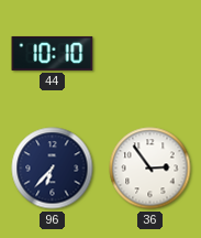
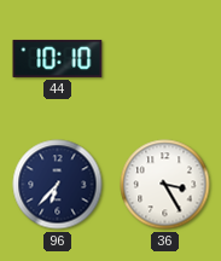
36: 2:54 -> 3:25
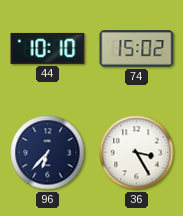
74: none -> 15:02
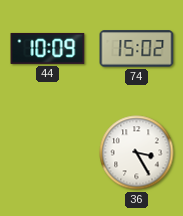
44: 10:10 -> 10:09
96: 6:37 -> none
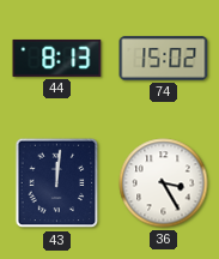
44: 10:09 -> 8:13
43: none -> 12:01
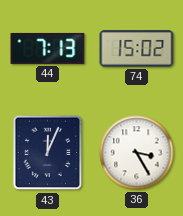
44: 8:13 -> 7:13
43: 12:01 -> 12:04
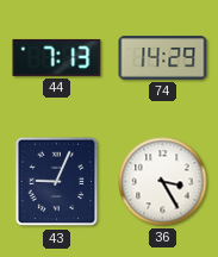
74: 15:02 -> 14:29
43: 12:04 -> 9:04
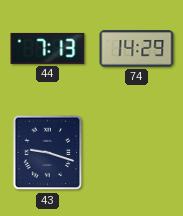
43: 9:04 -> 9:18
36: 3:25 -> none
